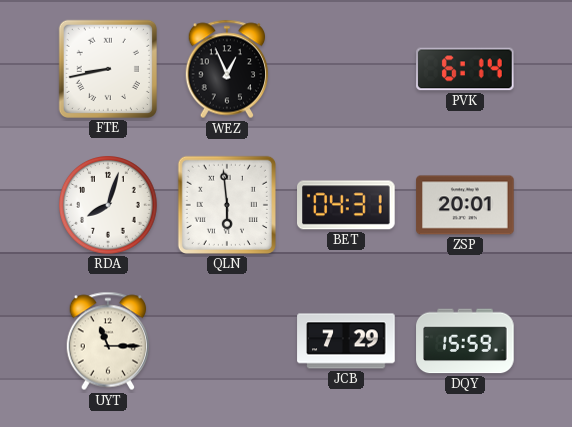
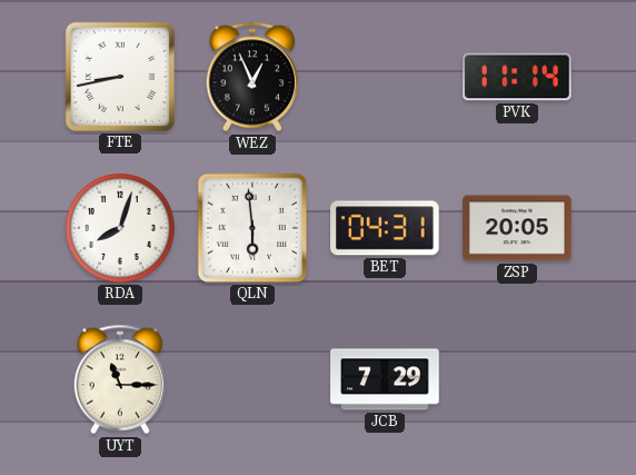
PVK: 6:14 -> 11:14
ZSP: 20:01 -> 20:05
DQY: 15:59 -> none
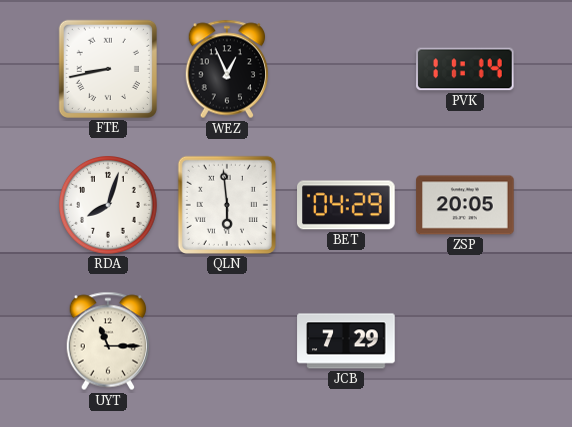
BET: 04:31 -> 04:29
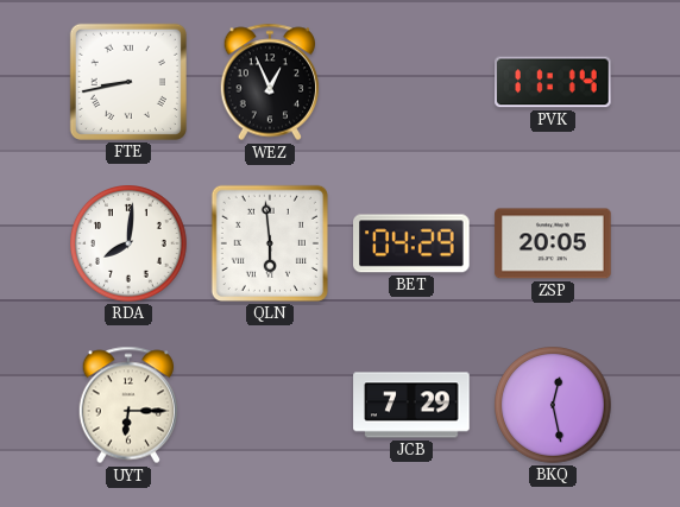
RDA: 8:03 -> 8:01
UYT: 11:15 -> 6:15
BKQ: none -> 12:28
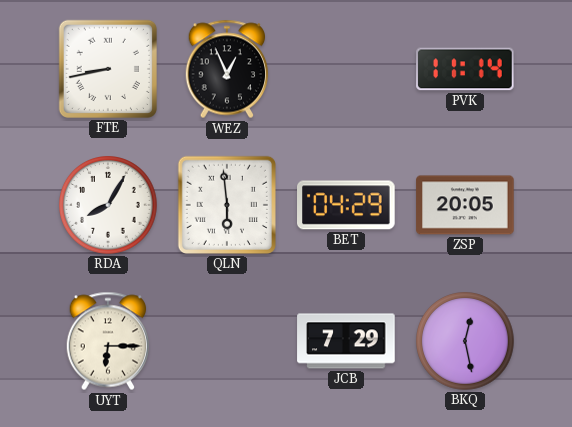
RDA: 8:01 -> 8:05
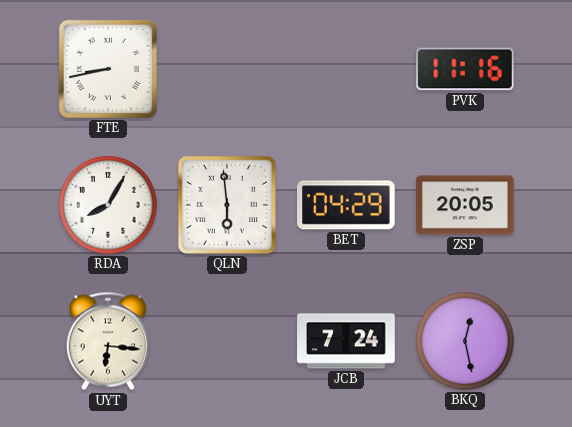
WEZ: 12:56 -> none
PVK: 11:14 -> 11:16
UYT: 6:15 -> 6:16
JCB: 7:29 -> 7:24
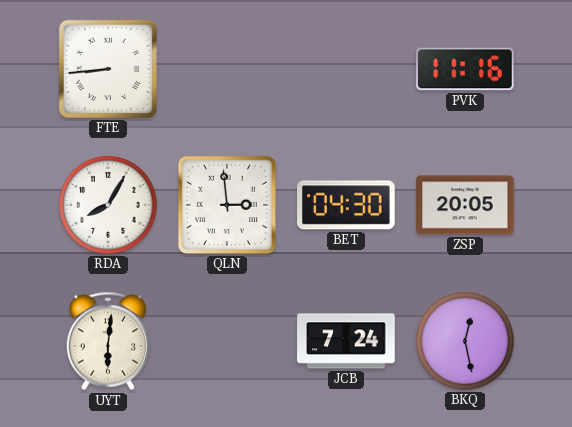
FTE: 8:43 -> 8:44
QLN: 5:59 -> 2:59
BET: 04:29 -> 04:30
UYT: 6:16 -> 6:01
